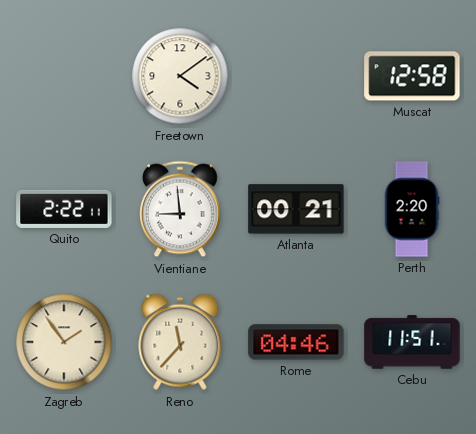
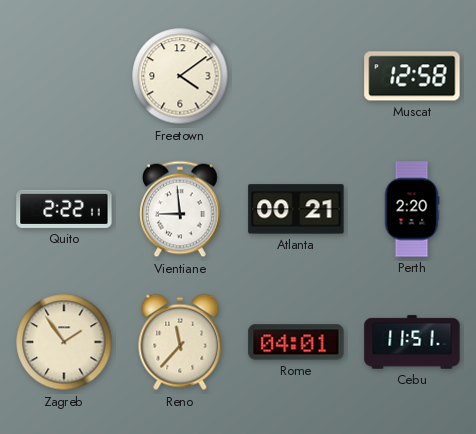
Rome: 04:46 -> 04:01
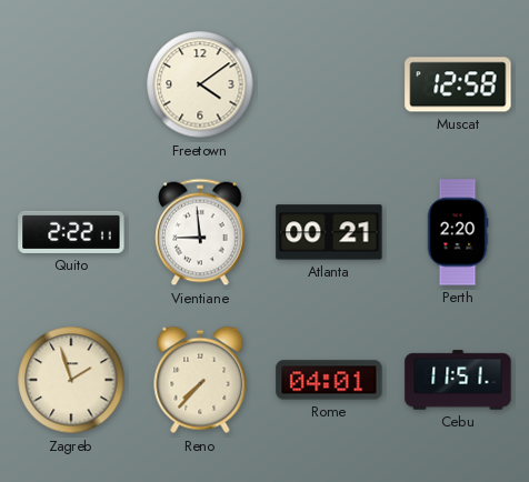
Zagreb: 1:54 -> 1:57
Reno: 11:37 -> 7:37
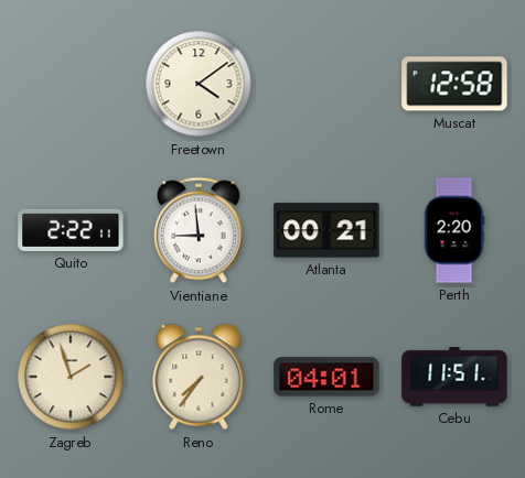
Reno: 7:37 -> 7:36
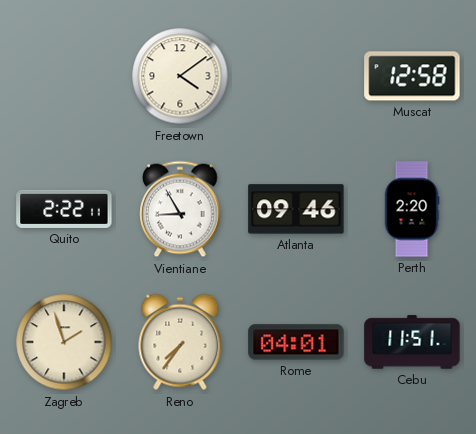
Vientiane: 8:59 -> 8:55
Atlanta: 00:21 -> 09:46
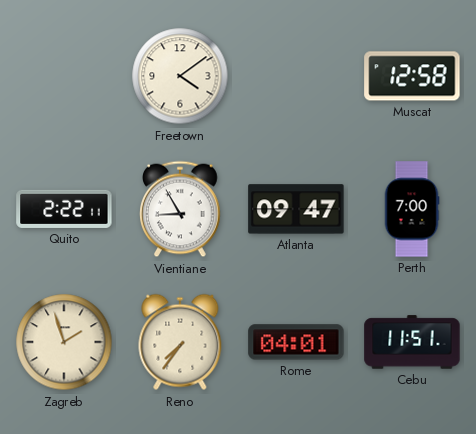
Atlanta: 09:46 -> 09:47
Perth: 2:20 -> 7:00
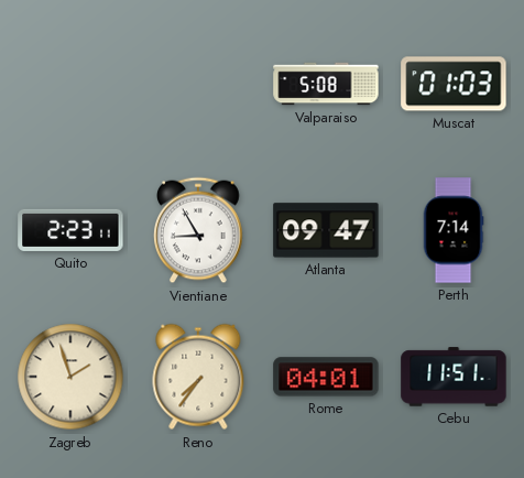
Freetown: 4:09 -> none
Valparaiso: none -> 5:08
Muscat: 12:58 -> 01:03
Quito: 2:22 -> 2:23
Perth: 7:00 -> 7:14
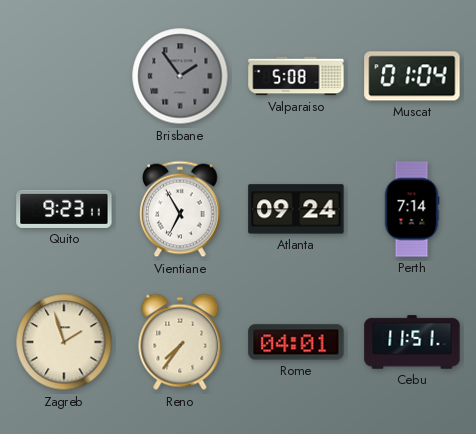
Brisbane: none -> 1:54
Muscat: 01:03 -> 01:04
Quito: 2:23 -> 9:23
Vientiane: 8:55 -> 6:55
Atlanta: 09:47 -> 09:24
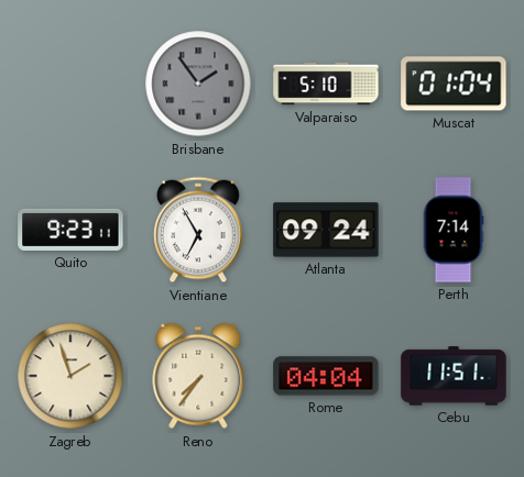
Valparaiso: 5:08 -> 5:10
Rome: 04:01 -> 04:04
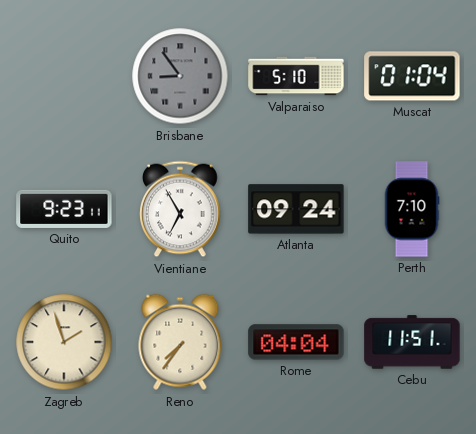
Brisbane: 1:54 -> 8:54
Perth: 7:14 -> 7:10
